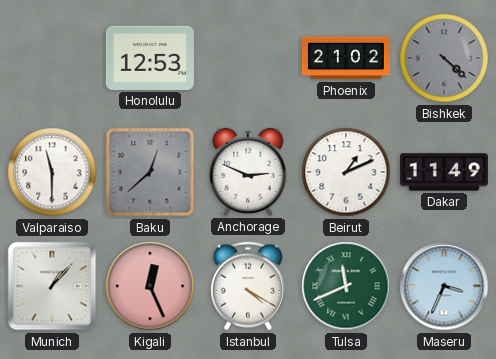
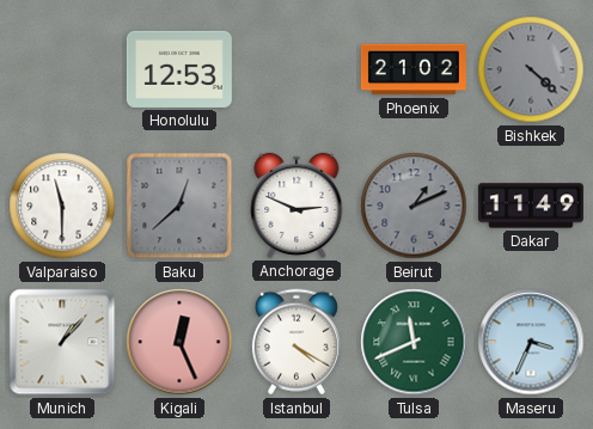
Beirut dial: white -> grey
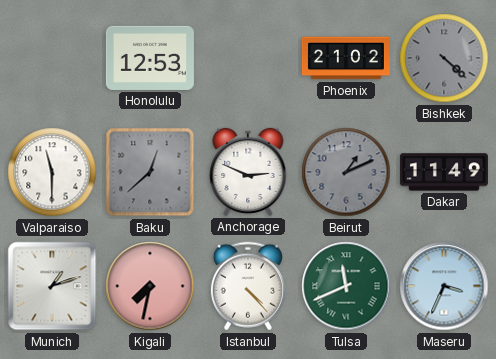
Munich: 1:07 -> 1:12
Kigali: 12:26 -> 7:32
Istanbul: 4:20 -> 4:23
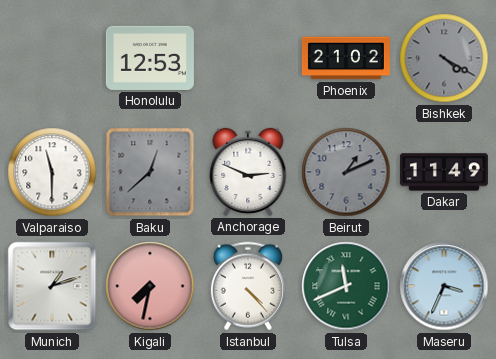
Bishkek: 4:22 -> 4:20
